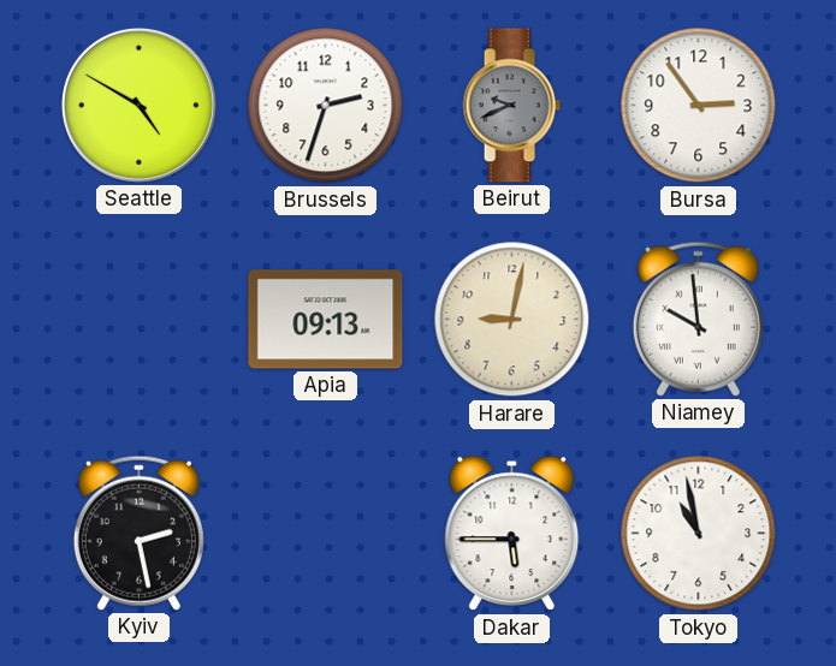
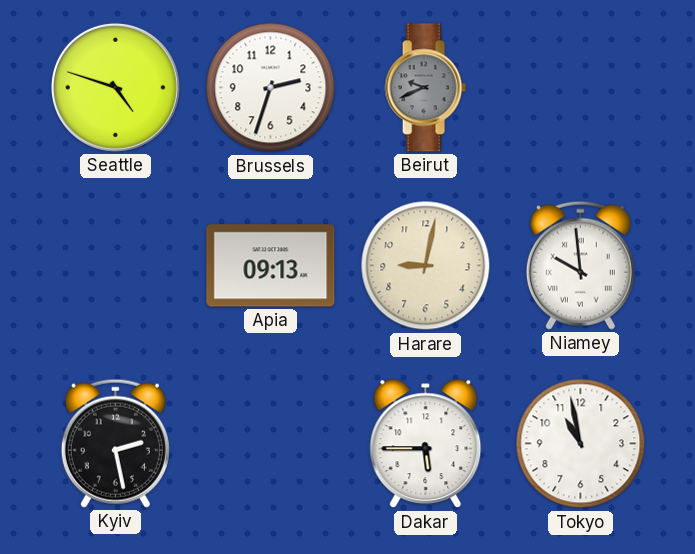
Seattle: 4:50 -> 4:48
Bursa: 2:54 -> none
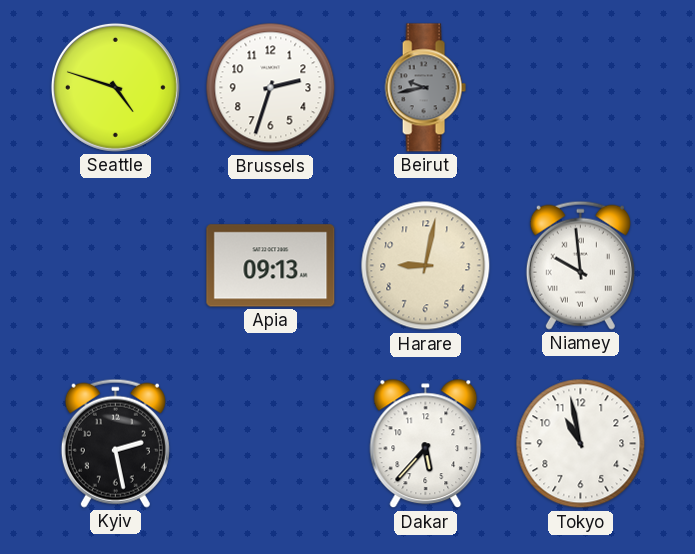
Beirut: 9:41 -> 9:43
Dakar: 5:45 -> 5:37
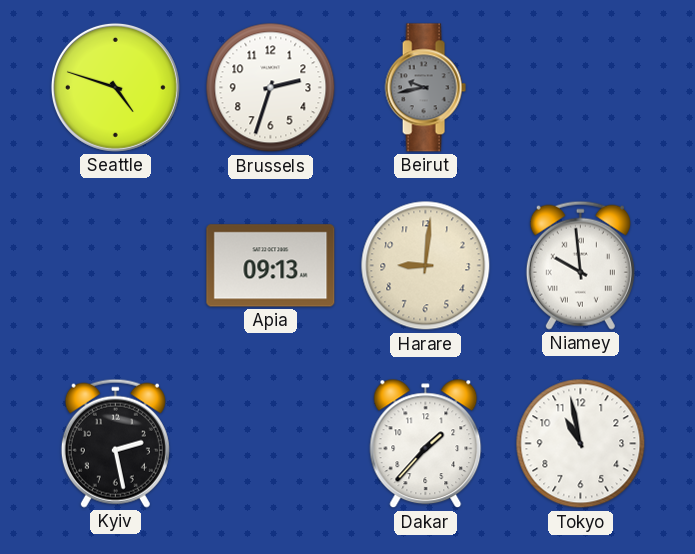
Harare: 9:02 -> 9:01
Dakar: 5:37 -> 1:37
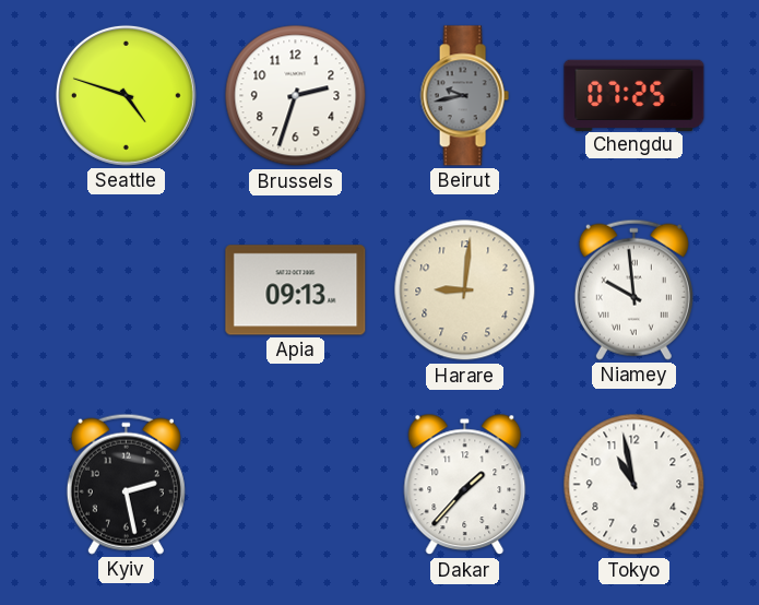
Chengdu: none -> 07:25
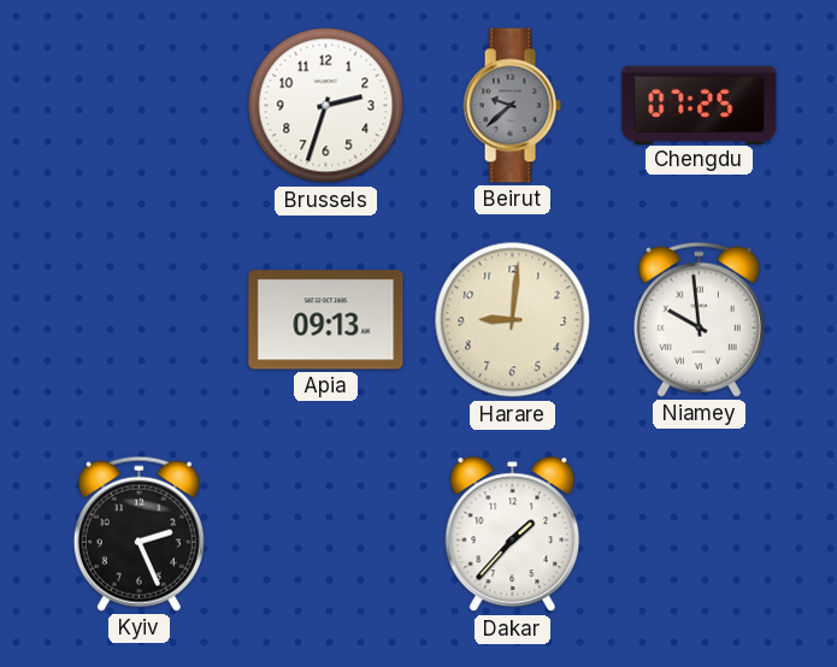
Seattle: 4:48 -> none
Beirut: 9:43 -> 9:38
Kyiv: 2:28 -> 2:26
Tokyo: 10:58 -> none
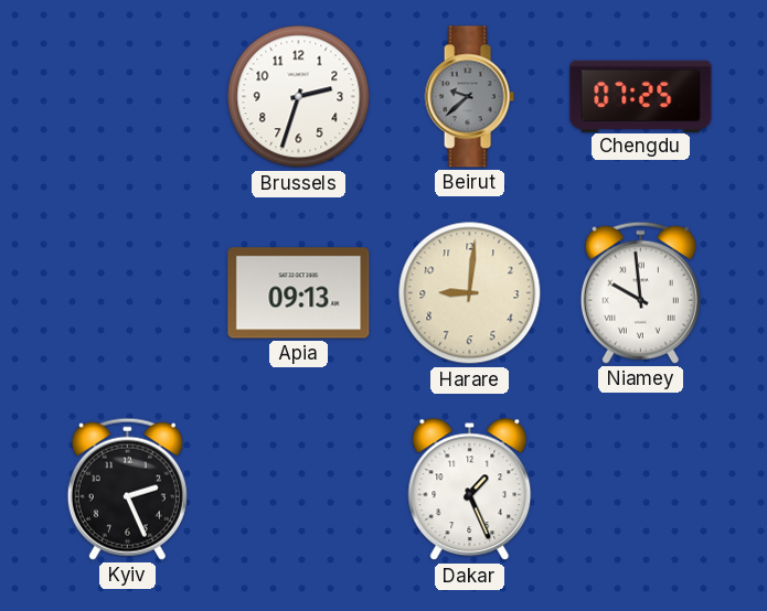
Dakar: 1:37 -> 1:26
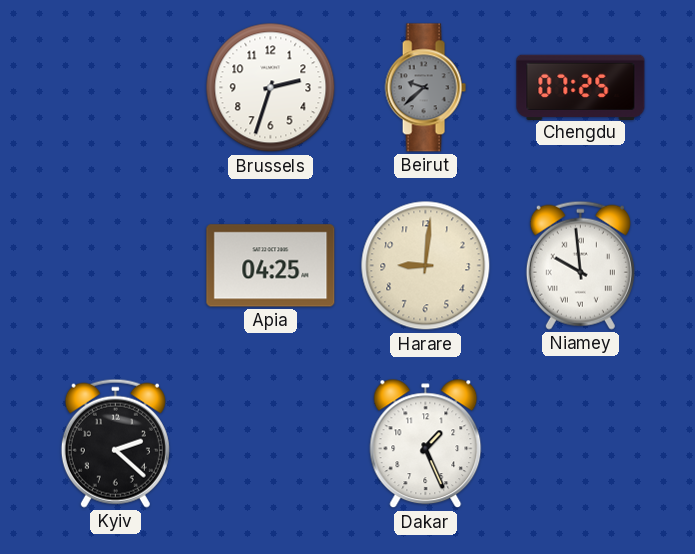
Apia: 09:13 -> 04:25
Kyiv: 2:26 -> 2:22
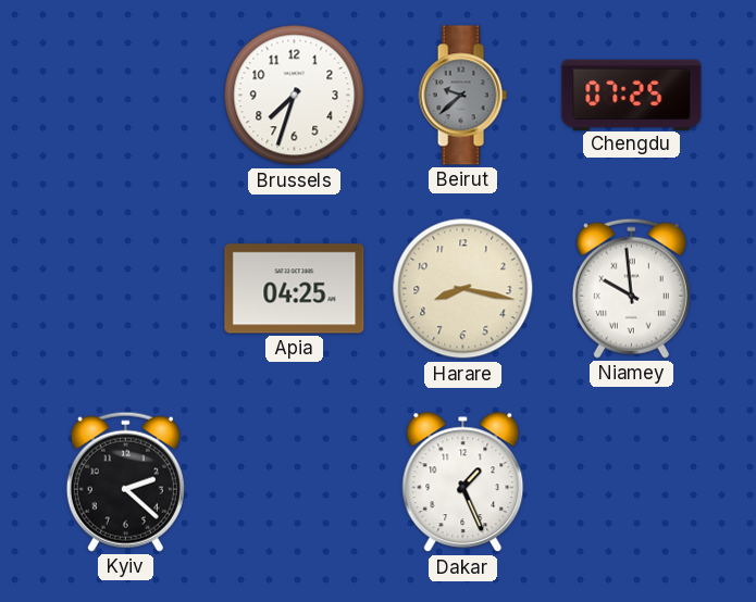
Brussels: 2:33 -> 7:33
Harare: 9:01 -> 8:17
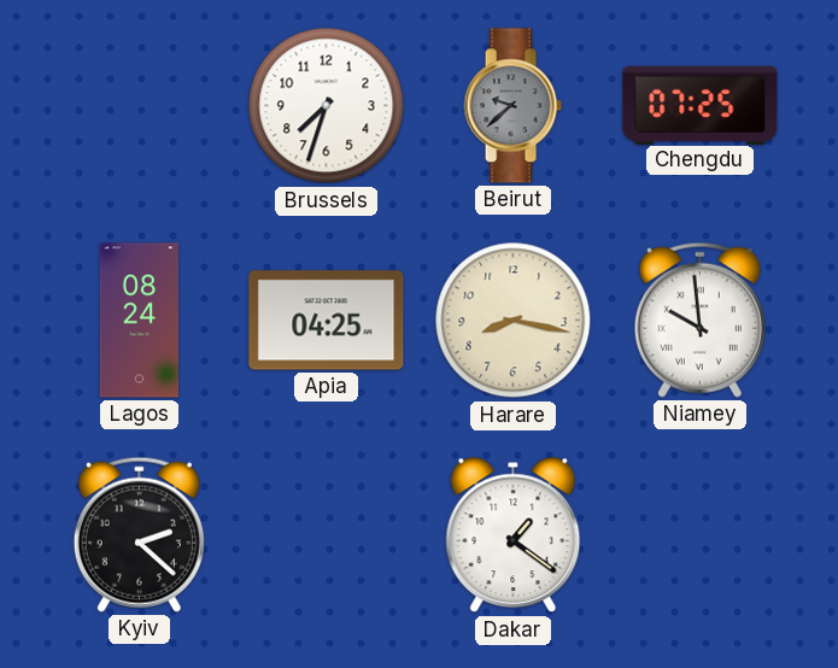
Lagos: none -> 08:24
Dakar: 1:26 -> 1:21
